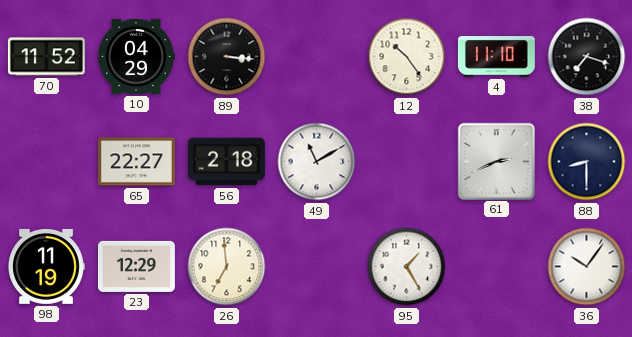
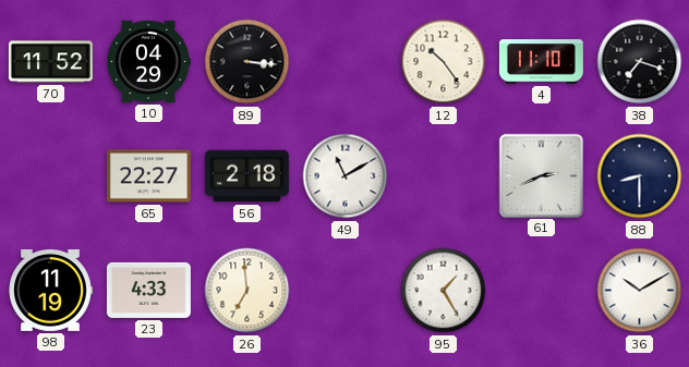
23: 12:29 -> 4:33
36: 10:06 -> 10:10
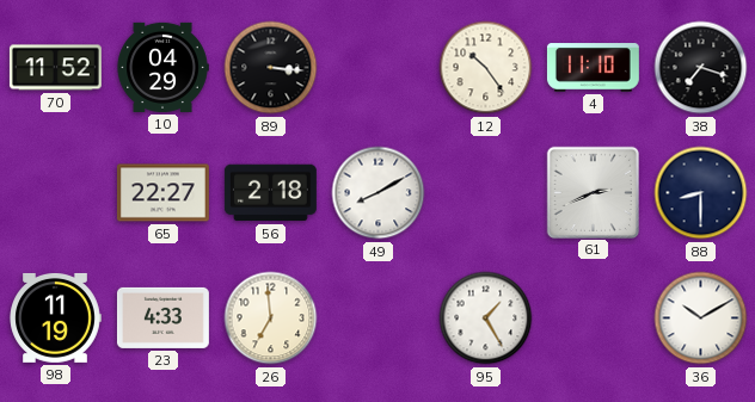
49: 11:10 -> 8:10
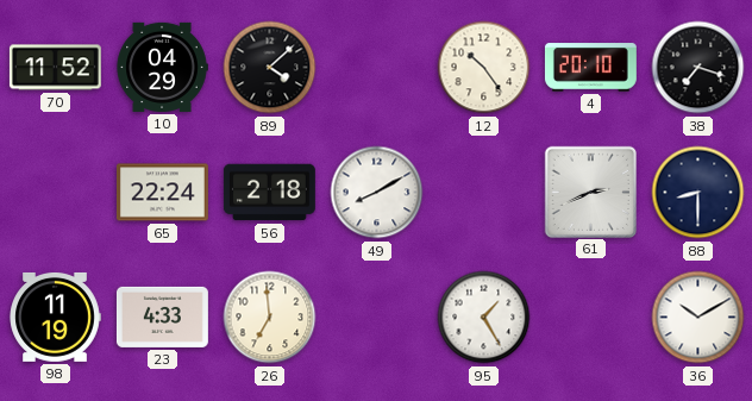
89: 3:16 -> 4:08
4: 11:10 -> 20:10
65: 22:27 -> 22:24
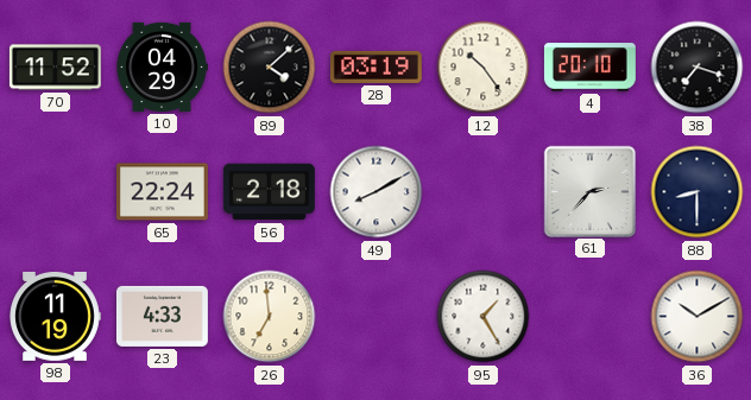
28: none -> 03:19
61: 2:41 -> 2:37
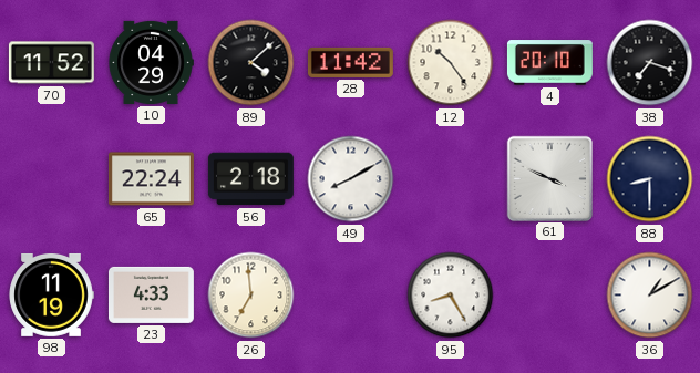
28: 03:19 -> 11:42
61: 2:37 -> 3:49
95: 1:25 -> 8:25
36: 10:10 -> 1:10
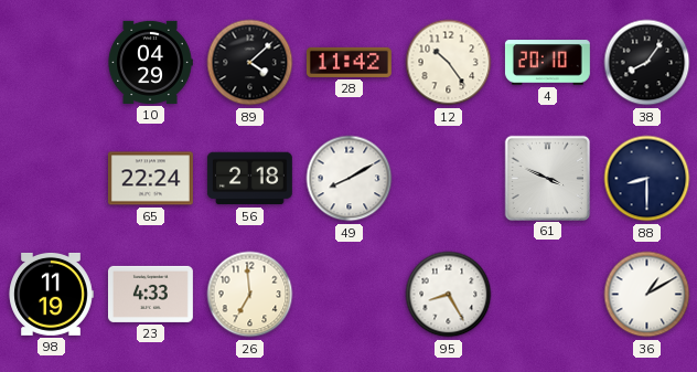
70: 11:52 -> none
38: 7:18 -> 8:06
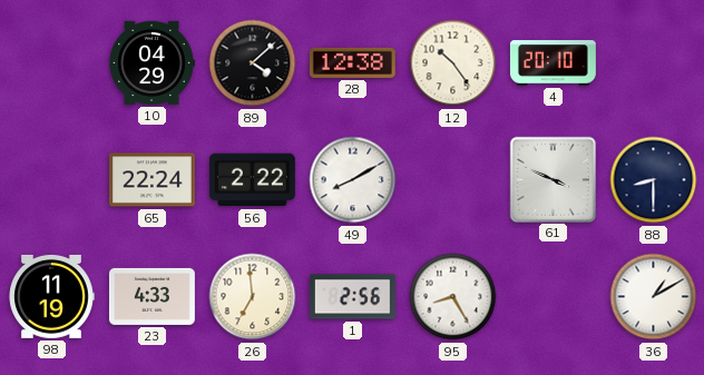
28: 11:42 -> 12:38
38: 8:06 -> none
56: 2:18 -> 2:22
1: none -> 2:56
